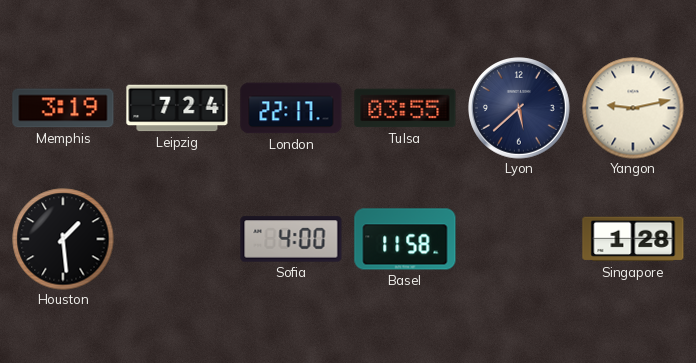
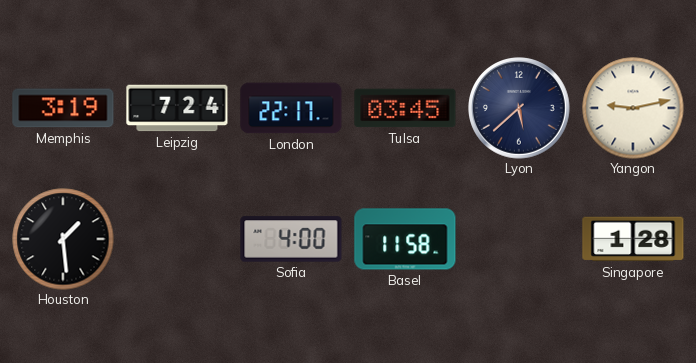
Tulsa: 03:55 -> 03:45
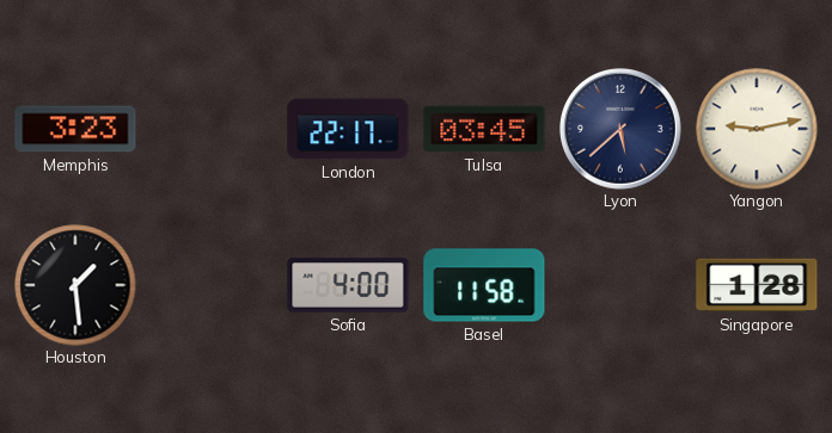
Memphis: 3:19 -> 3:23
Leipzig: 7:24 -> none
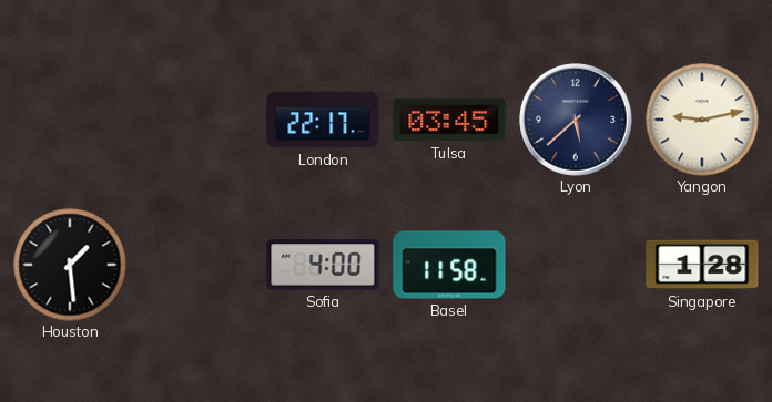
Memphis: 3:23 -> none
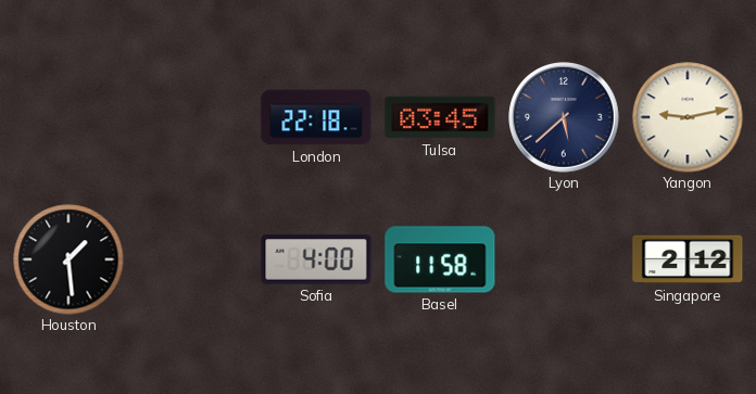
London: 22:17 -> 22:18
Singapore: 1:28 -> 2:12
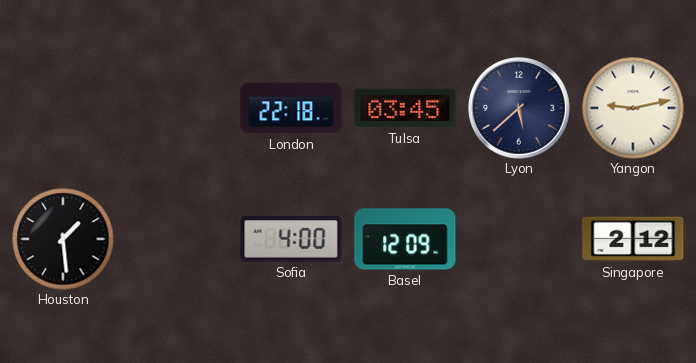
Basel: 11:58 -> 12:09
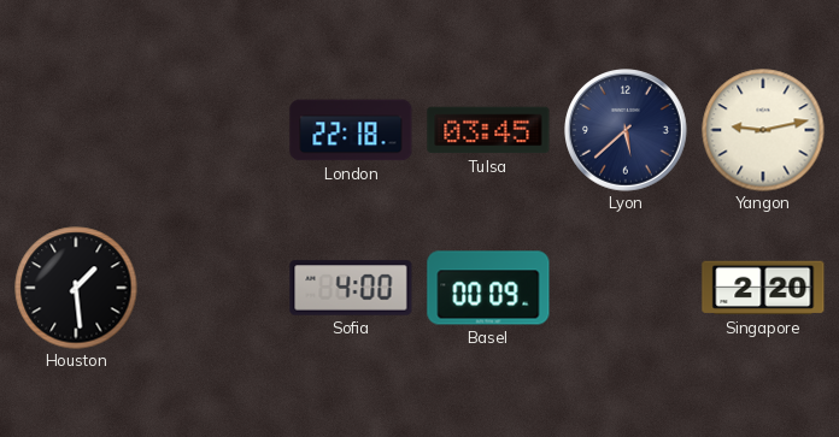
Basel: 12:09 -> 00:09
Singapore: 2:12 -> 2:20
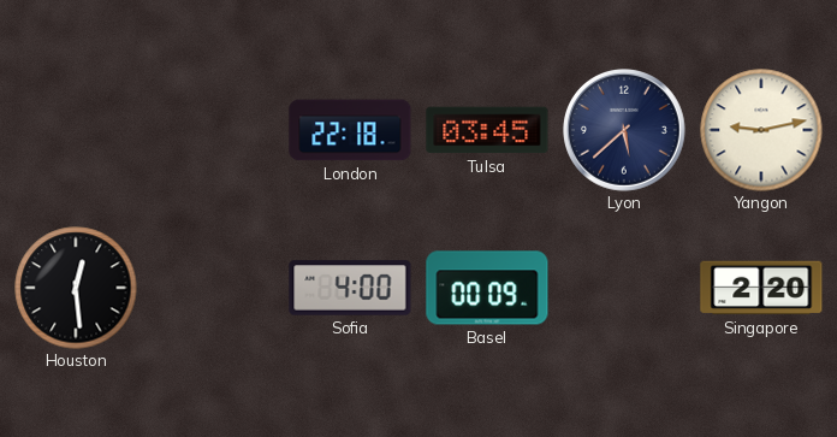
Houston: 1:29 -> 12:29
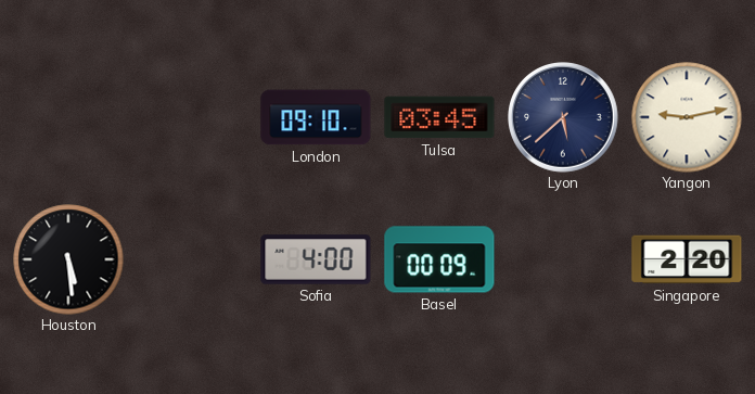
London: 22:18 -> 09:10
Houston: 12:29 -> 5:29
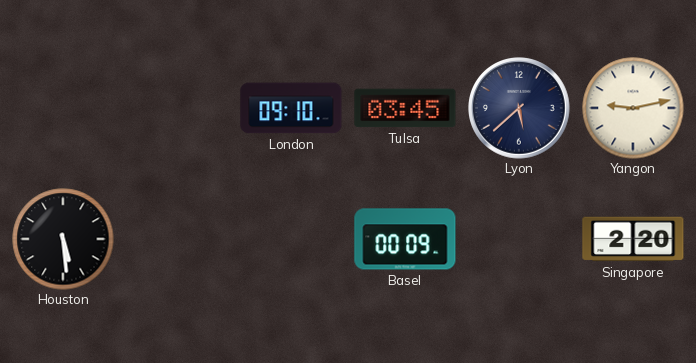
Sofia: 4:00 -> none
